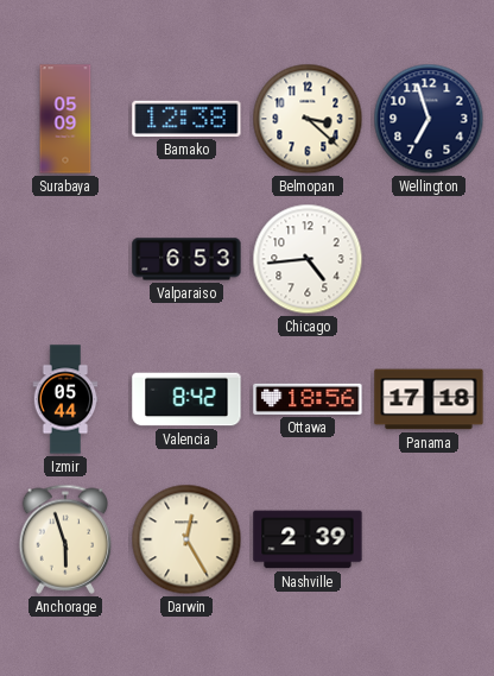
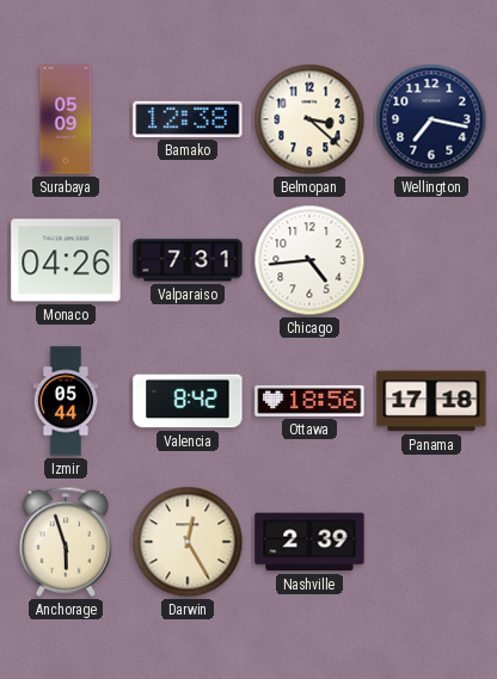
Wellington: 6:57 -> 7:17
Monaco: none -> 04:26
Valparaiso: 6:53 -> 7:31
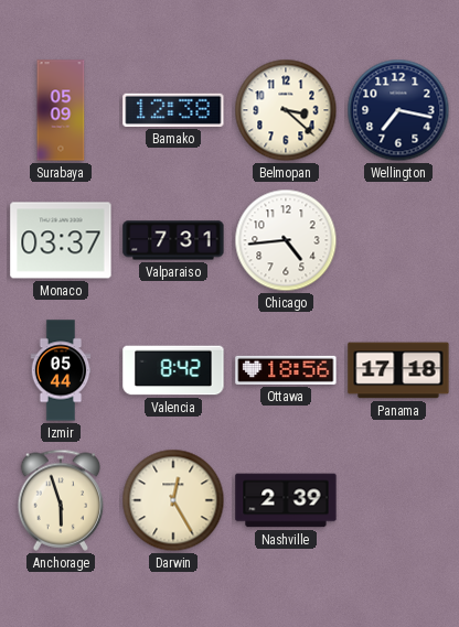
Monaco: 04:26 -> 03:37
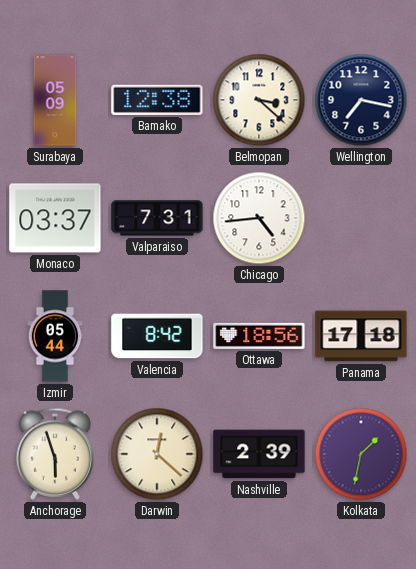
Darwin: 12:25 -> 12:22
Kolkata: none -> 1:32
